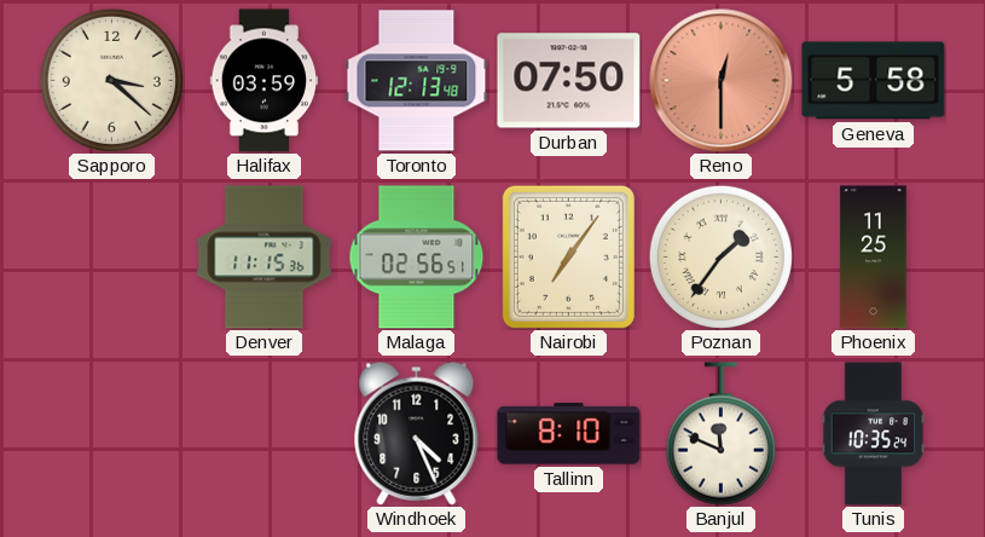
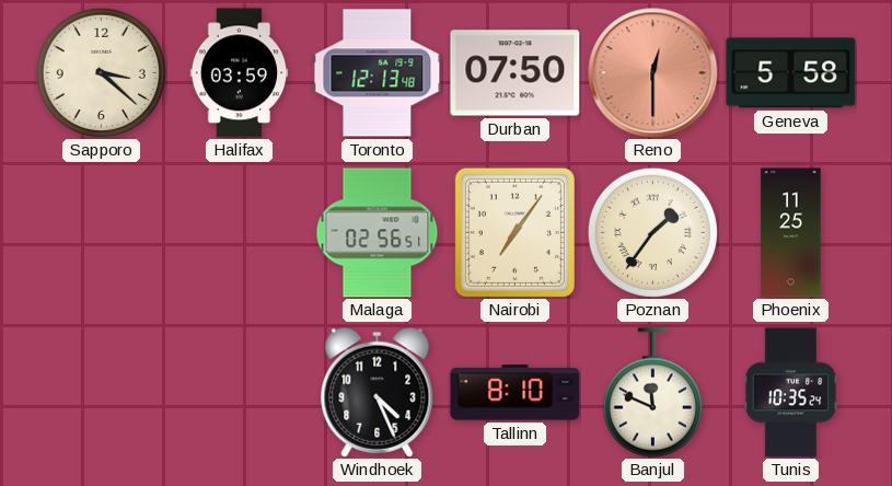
Denver: 11:15 -> none
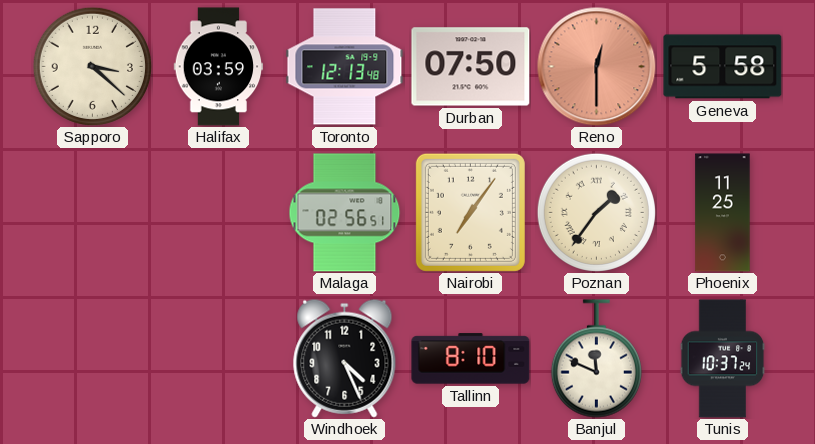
Tunis: 10:35 -> 10:37
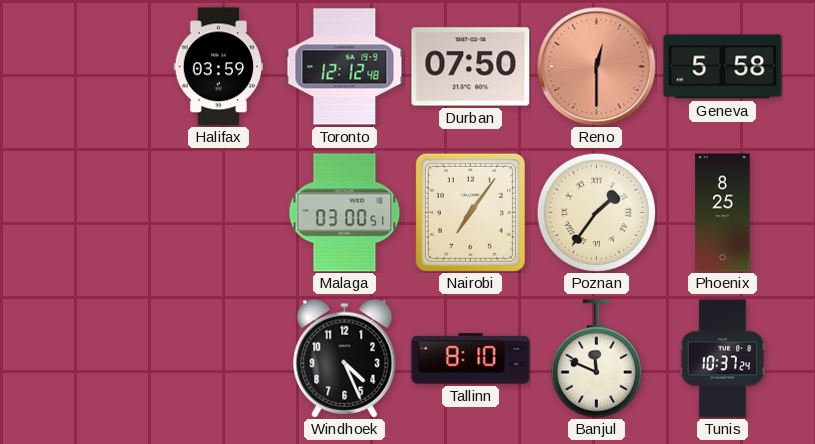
Sapporo: 3:22 -> none
Toronto: 12:13 -> 12:12
Malaga: 02:56 -> 03:00
Phoenix: 11:25 -> 8:25
